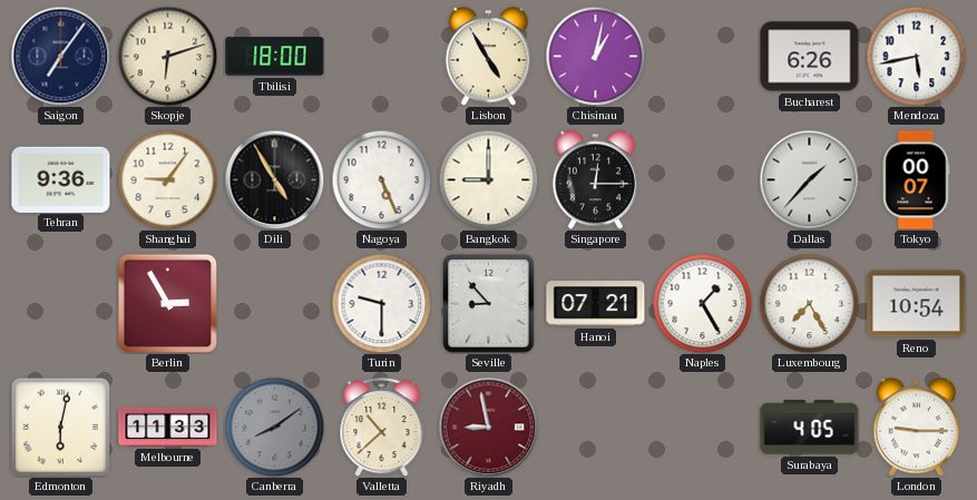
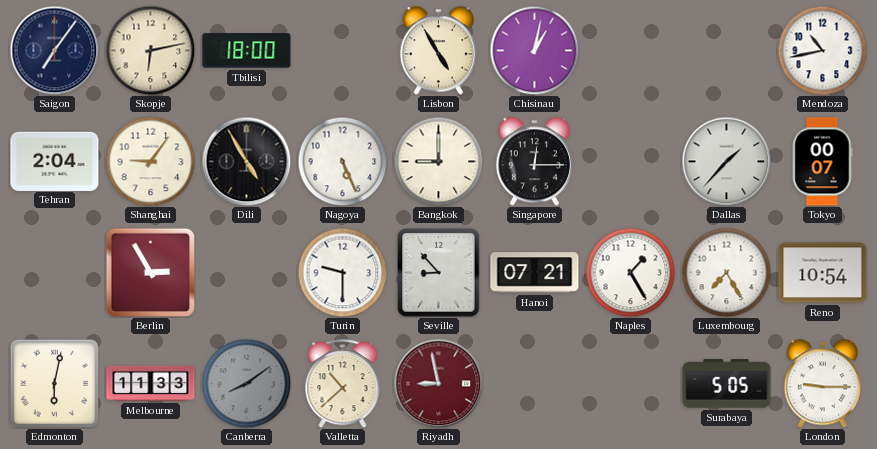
Skopje: 6:12 -> 6:13
Bucharest: 6:26 -> none
Mendoza: 5:43 -> 10:43
Tehran: 9:36 -> 2:04
Surabaya: 4:05 -> 5:05
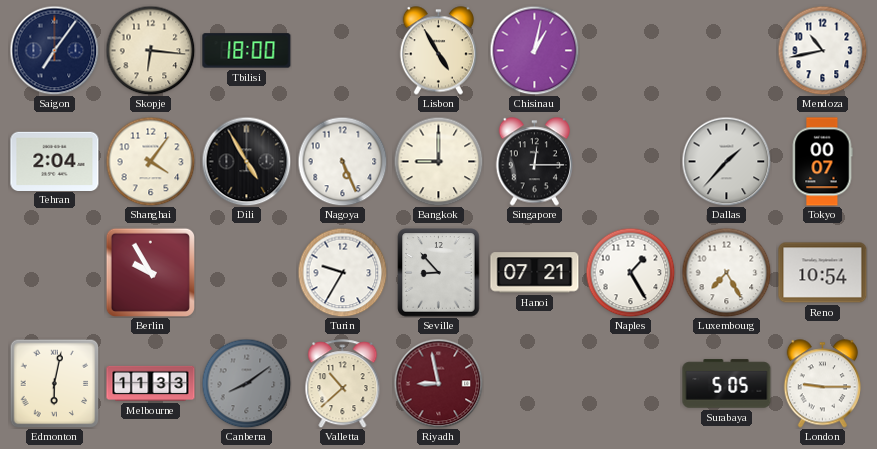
Skopje: 6:13 -> 6:16
Shanghai: 9:06 -> 4:06
Berlin: 2:55 -> 9:55
Turin: 9:30 -> 9:35
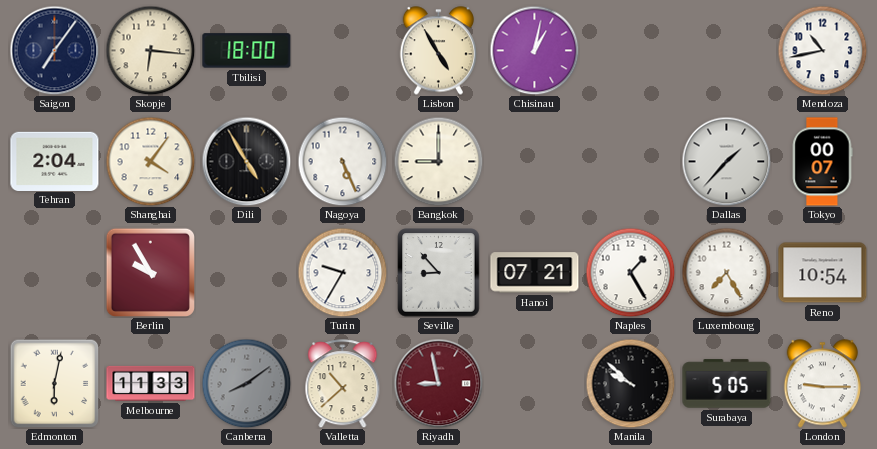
Singapore: 12:15 -> none
Manila: none -> 9:52
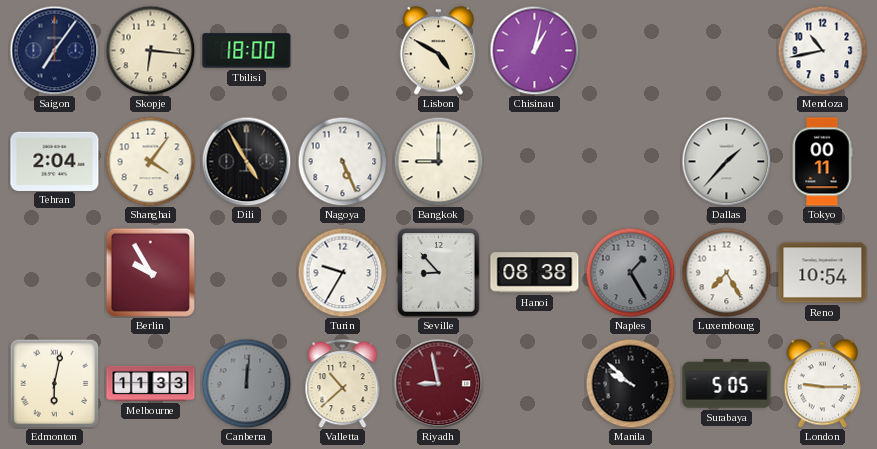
Lisbon: 4:55 -> 4:50
Tokyo: 00:07 -> 00:11
Hanoi: 07:21 -> 08:38
Naples dial: white -> grey
Canberra: 8:09 -> 12:01
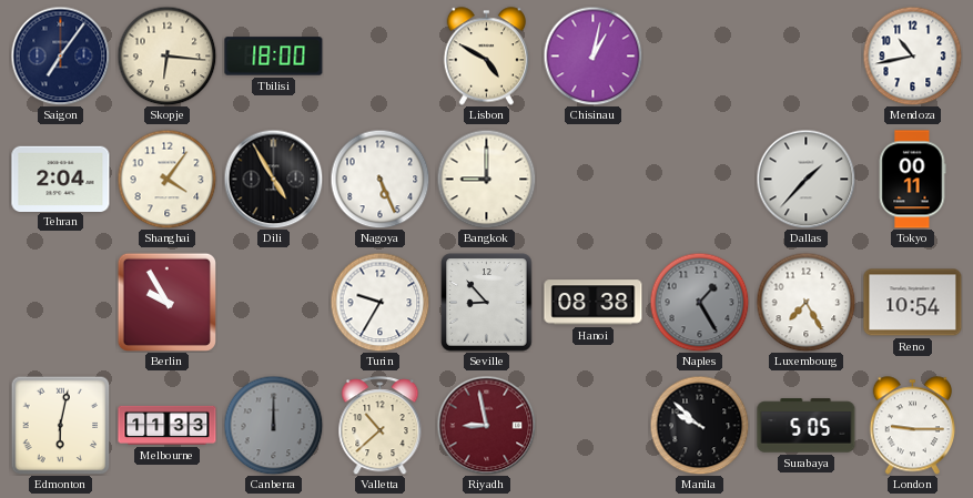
Canberra: 12:01 -> 12:00
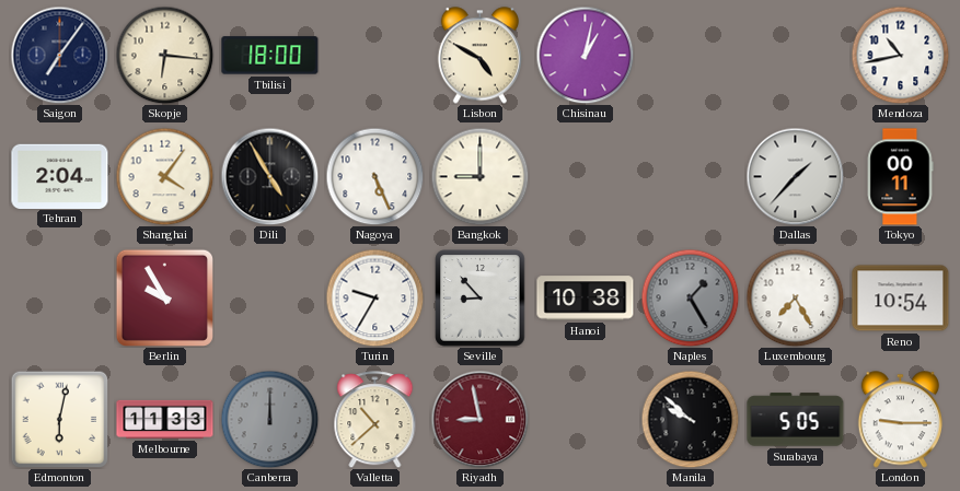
Hanoi: 08:38 -> 10:38
